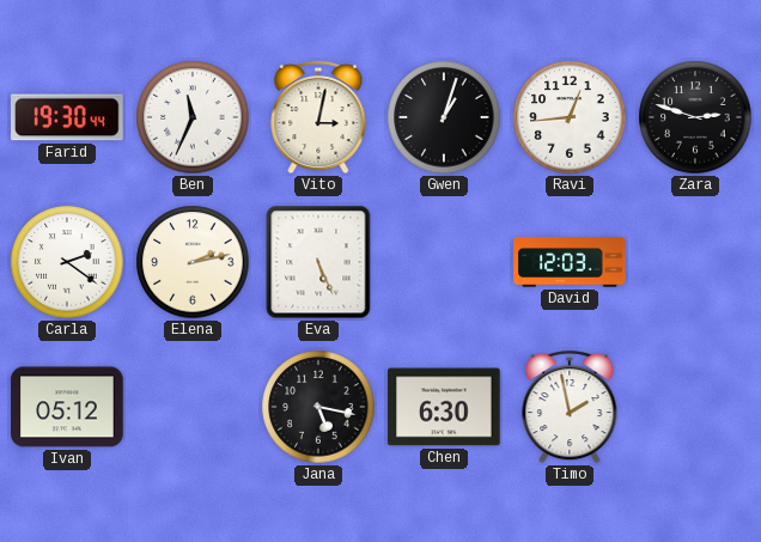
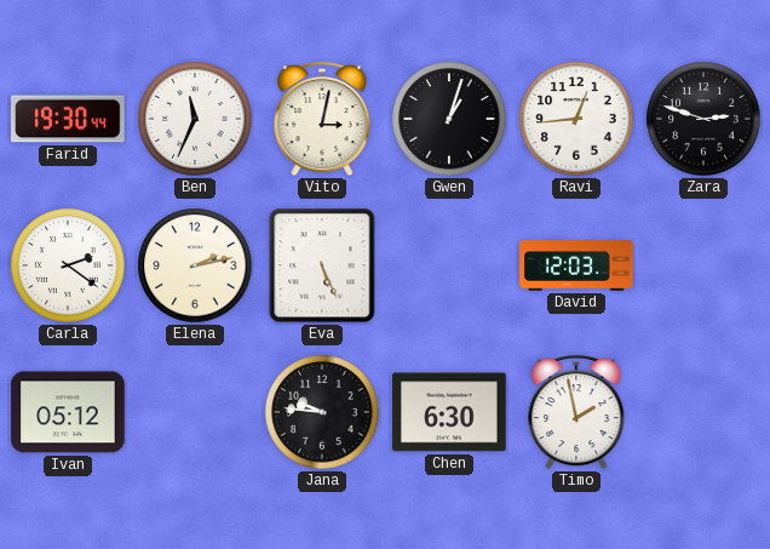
Jana: 5:17 -> 9:46
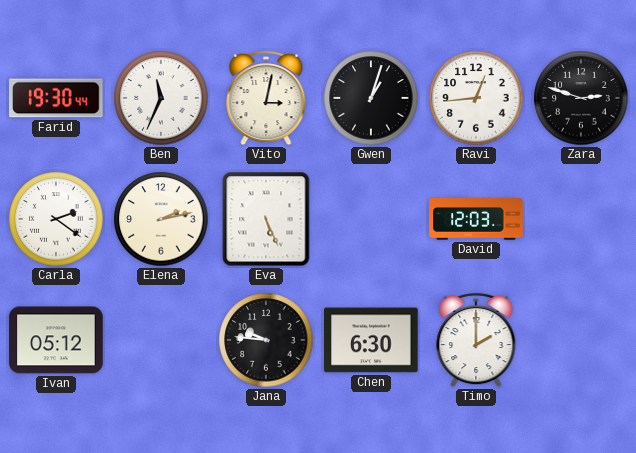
Timo: 1:58 -> 2:00
